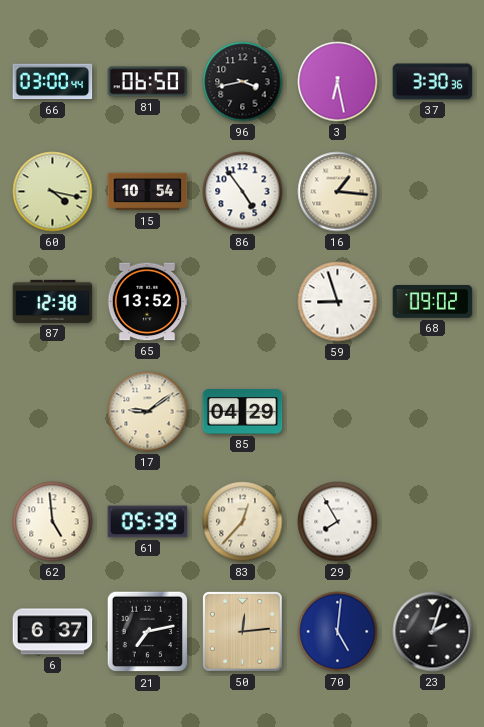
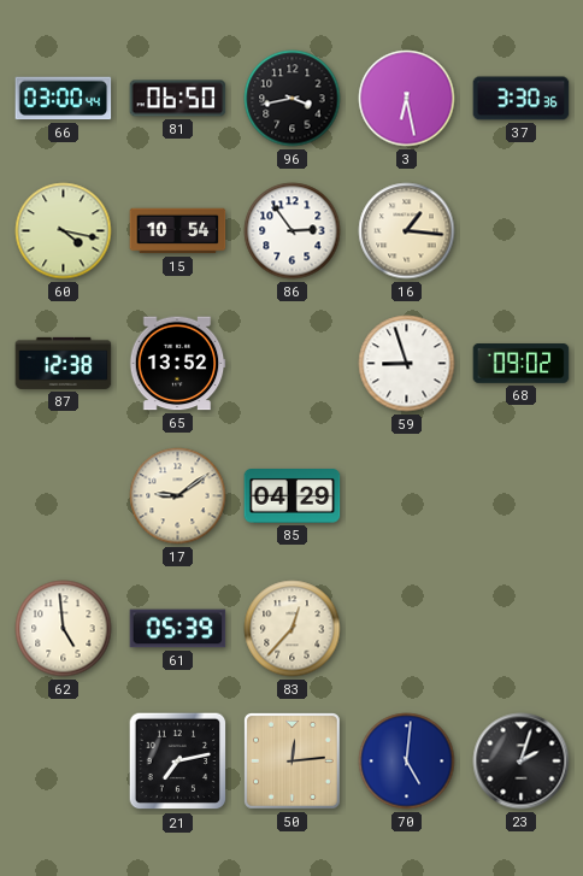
86: 4:54 -> 2:54
29: 7:55 -> none
6: 6:37 -> none
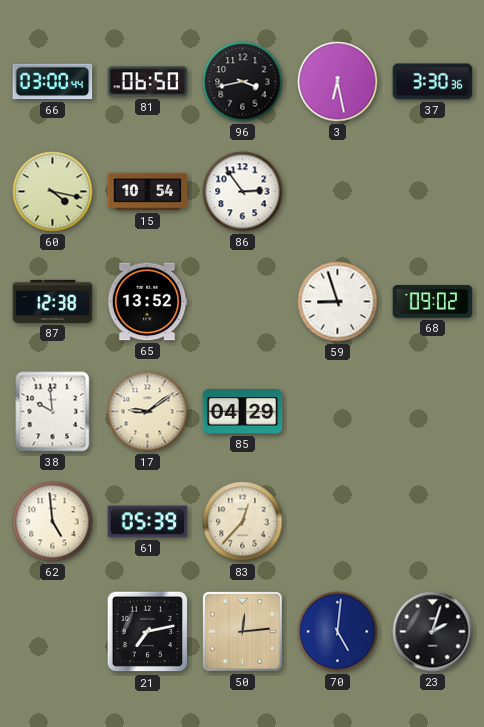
16: 1:16 -> none
38: none -> 9:59
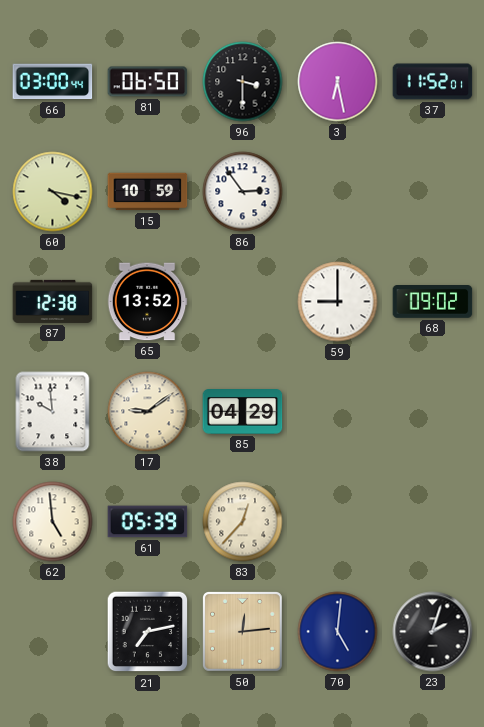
96: 3:43 -> 3:30
37: 3:30 -> 11:52
15: 10:54 -> 10:59
59: 8:57 -> 9:00
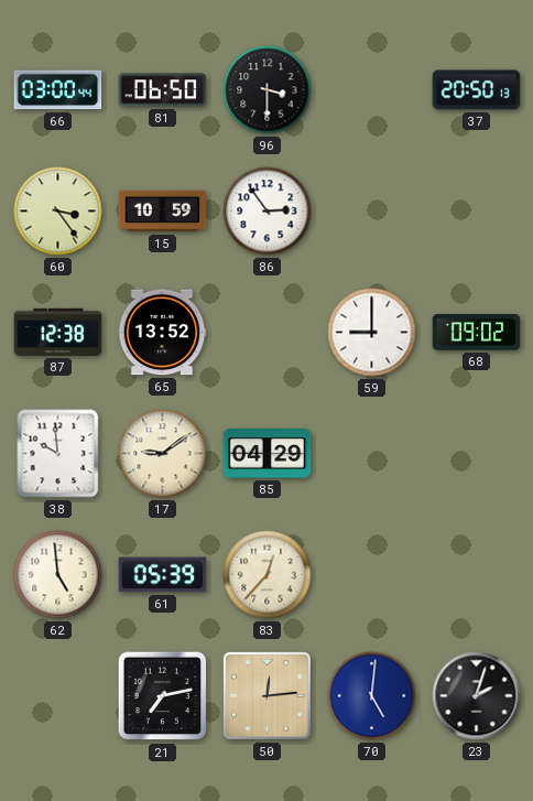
3: 6:28 -> none
37: 11:52 -> 20:50
60: 4:17 -> 3:24
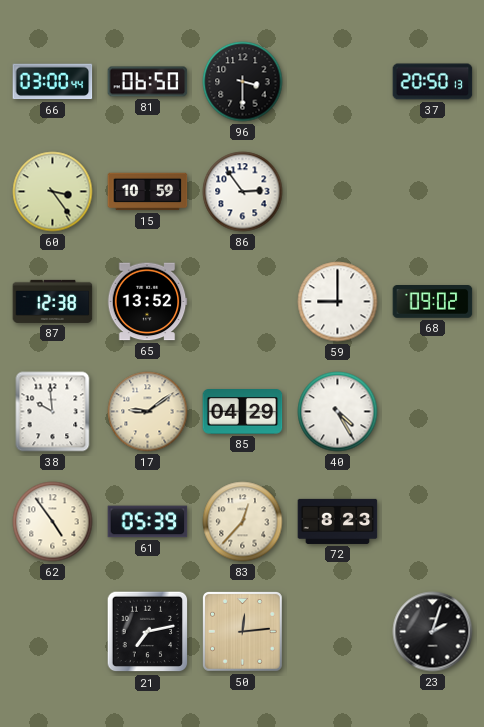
40: none -> 4:25
62: 4:59 -> 4:54
72: none -> 8:23
70: 5:01 -> none
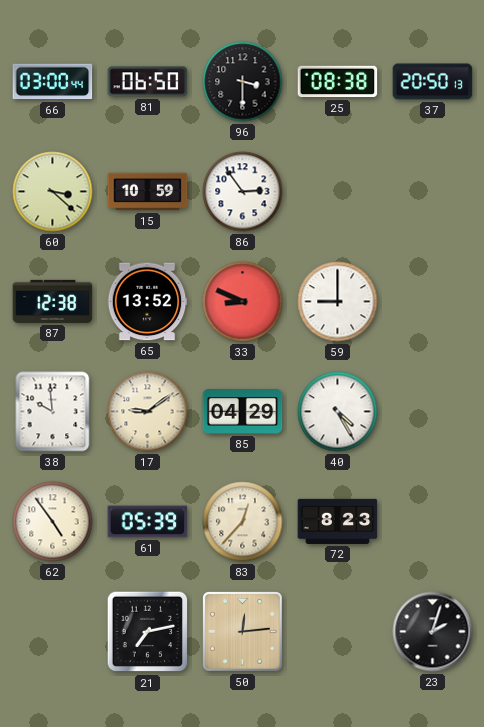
25: none -> 08:38
60: 3:24 -> 3:22
33: none -> 8:49
68: 09:02 -> none
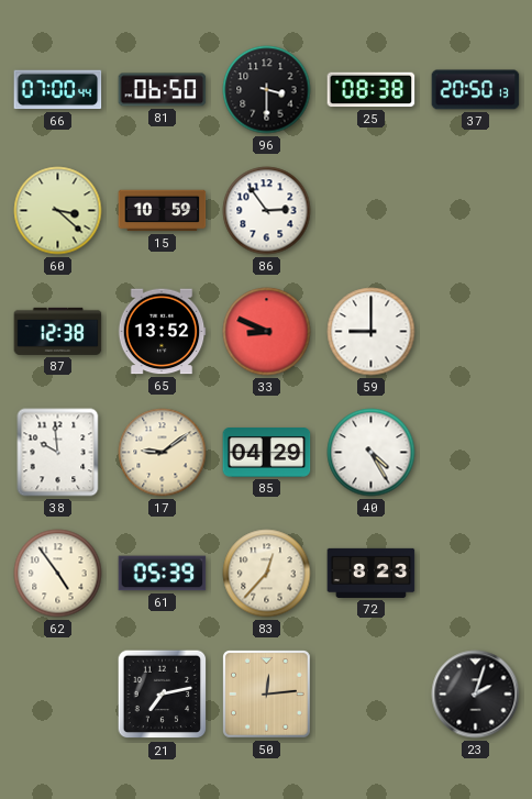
66: 03:00 -> 07:00
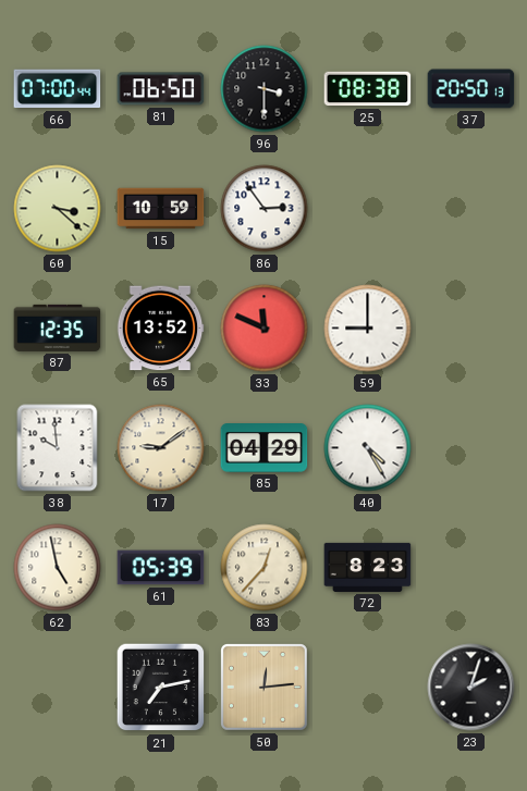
87: 12:38 -> 12:35
33: 8:49 -> 11:49
62: 4:54 -> 4:58
